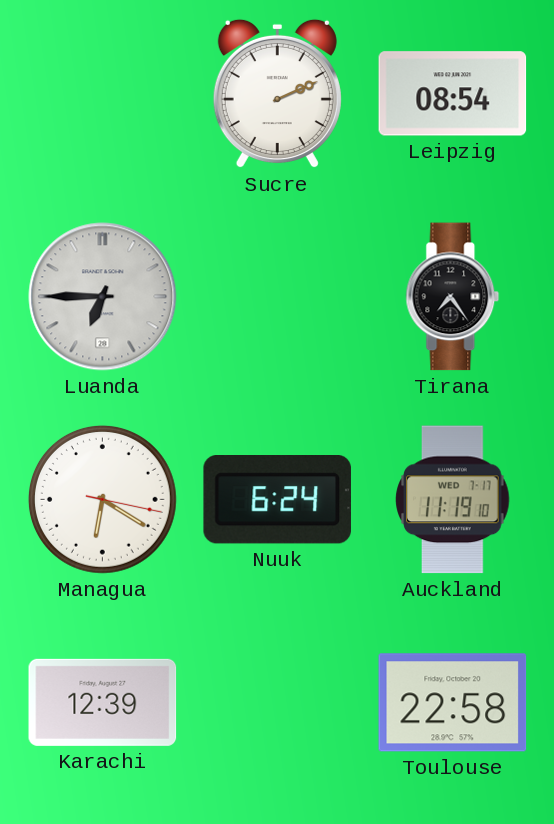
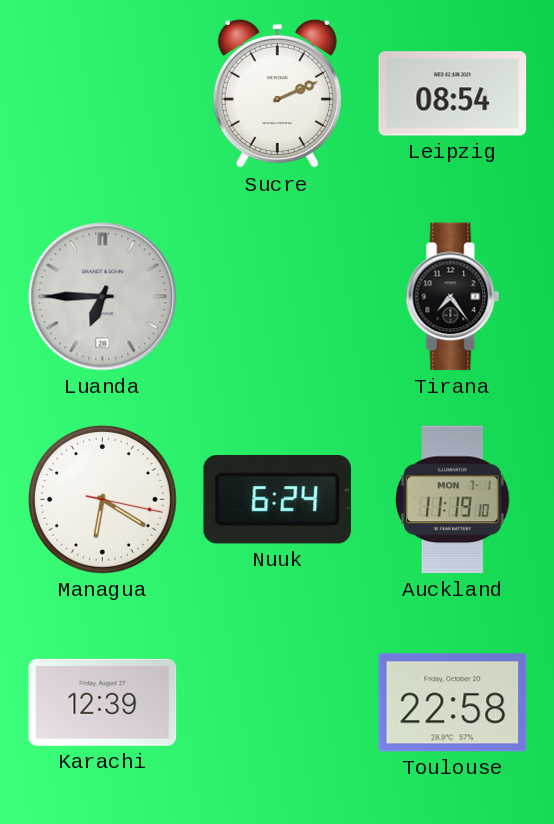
Auckland date: WED 7-17 -> MON 7-1
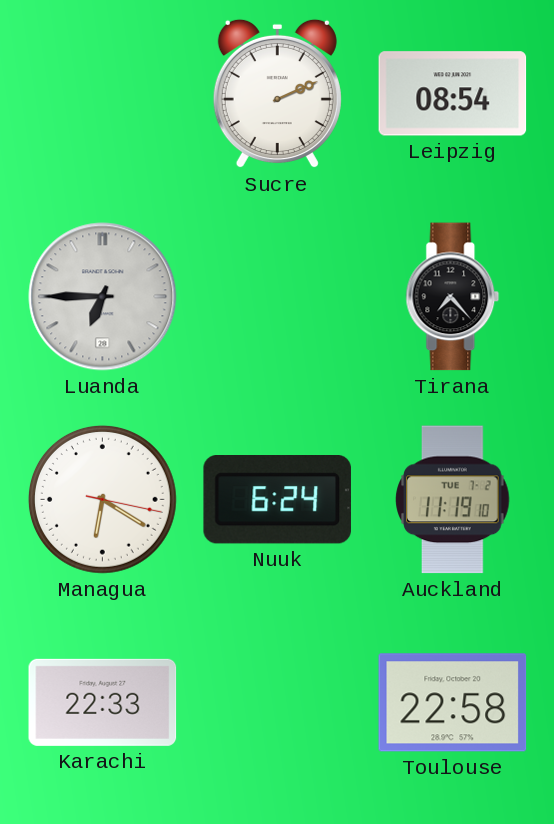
Tirana: 7:24 -> 7:23
Auckland date: MON 7-1 -> TUE 7-2
Karachi: 12:39 -> 22:33
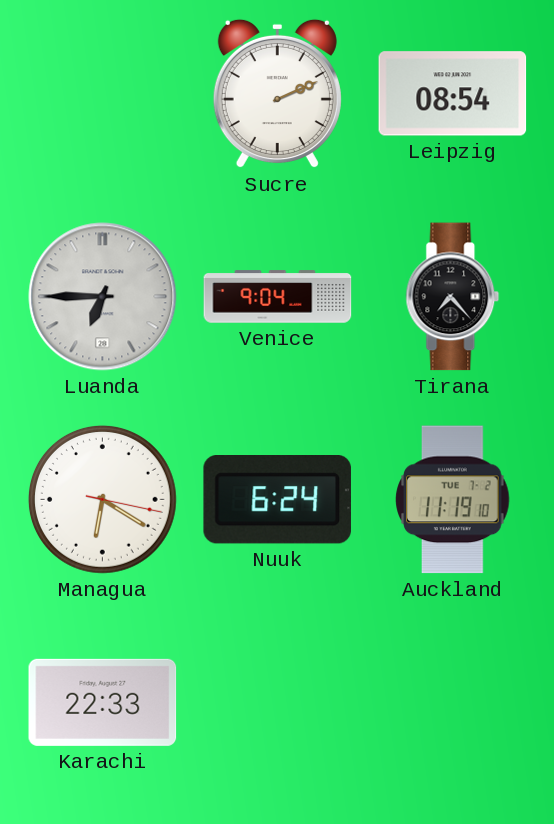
Venice: none -> 9:04
Toulouse: 22:58 -> none
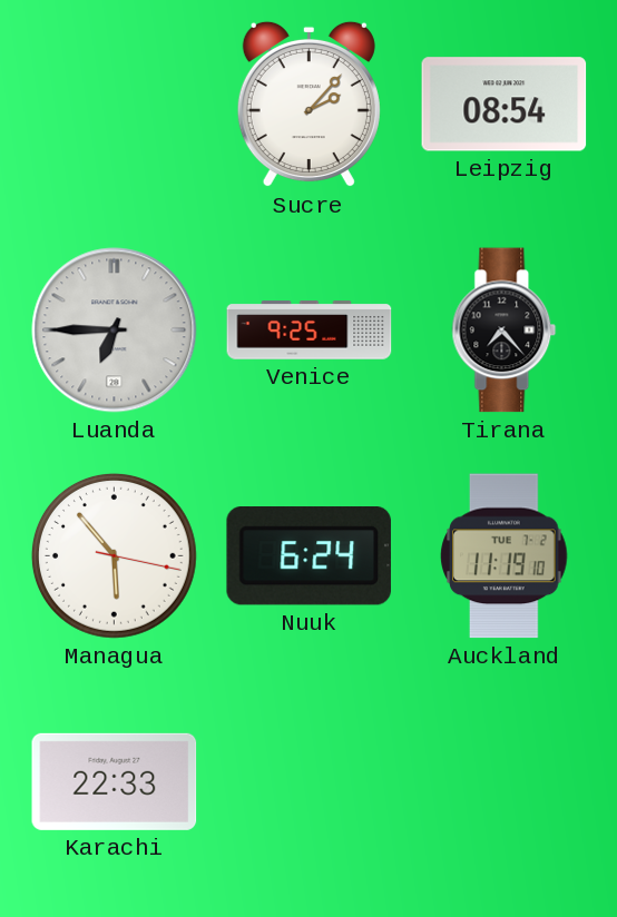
Sucre: 2:11 -> 2:07
Venice: 9:04 -> 9:25
Managua: 6:20 -> 5:53
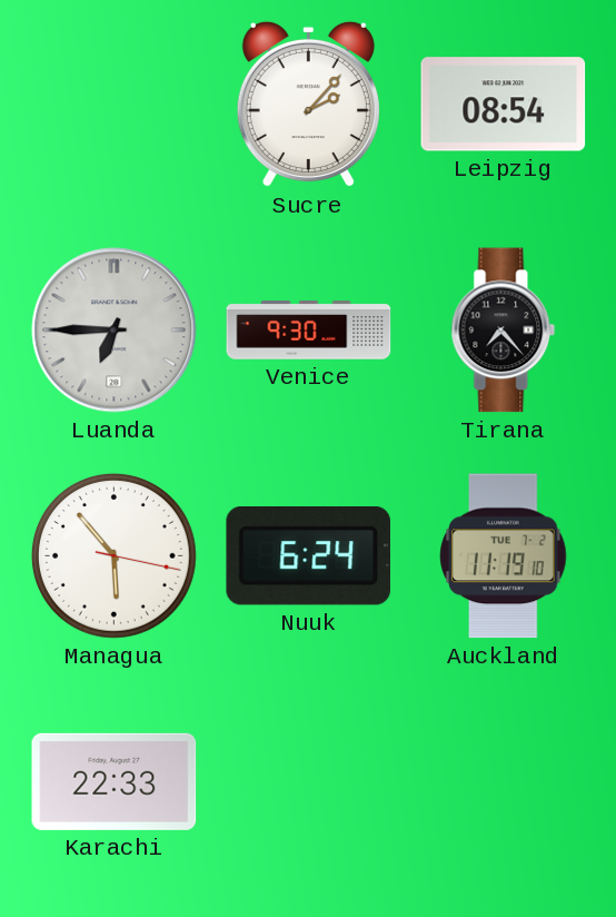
Venice: 9:25 -> 9:30
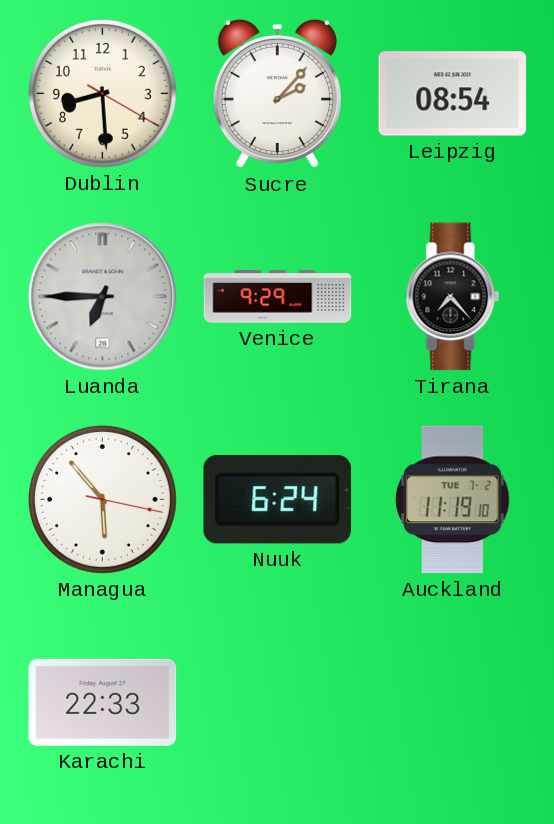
Dublin: none -> 8:29
Venice: 9:30 -> 9:29
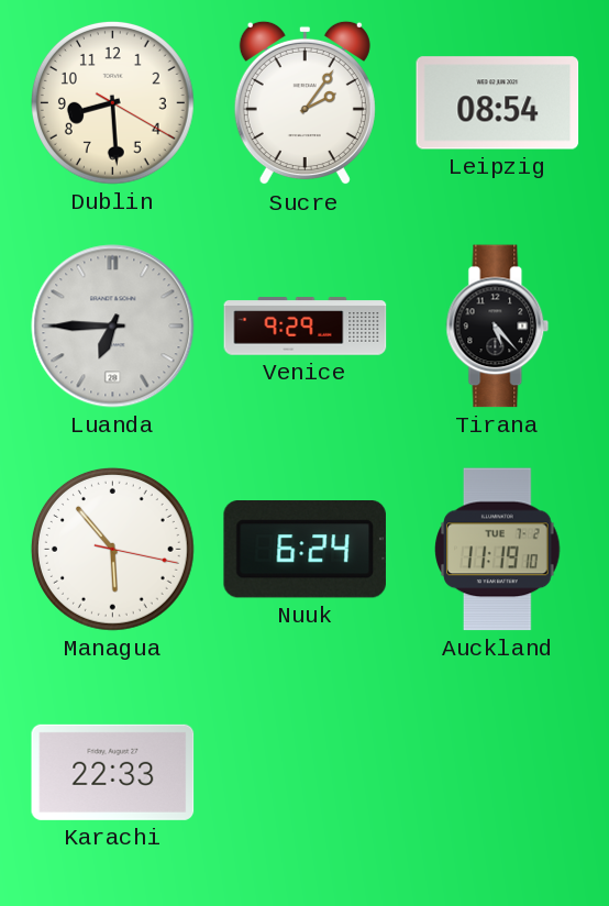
Sucre: 2:07 -> 2:06
Tirana: 7:23 -> 5:23
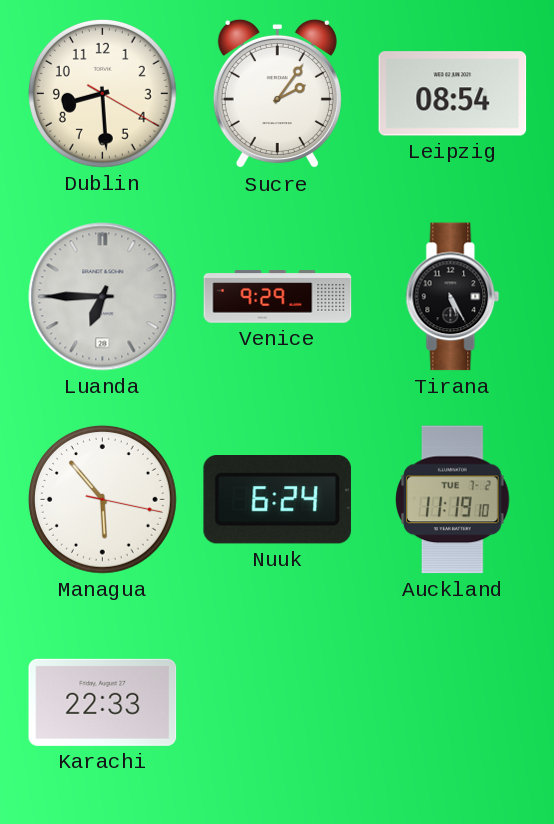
Tirana: 5:23 -> 5:25
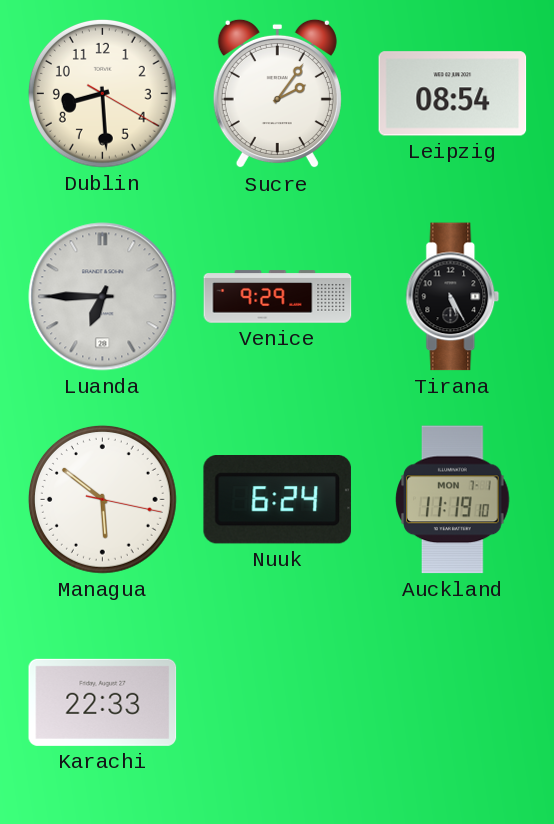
Managua: 5:53 -> 5:51
Auckland date: TUE 7-2 -> MON 7-1
